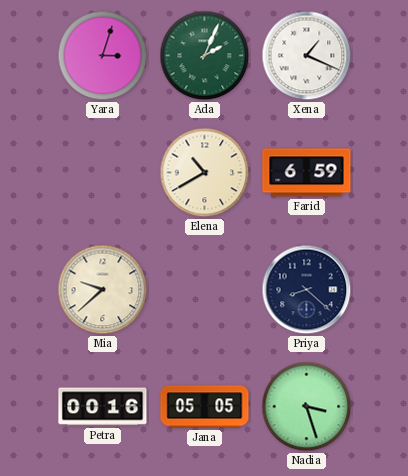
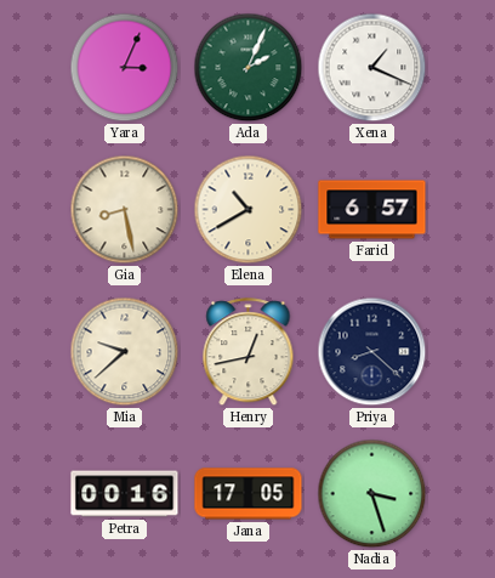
Yara: 3:03 -> 3:04
Gia: none -> 8:28
Farid: 6:59 -> 6:57
Henry: none -> 12:43
Jana: 05:05 -> 17:05
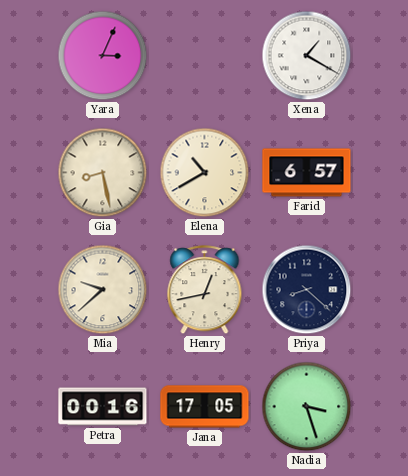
Ada: 2:04 -> none
Xena: 1:19 -> 1:20
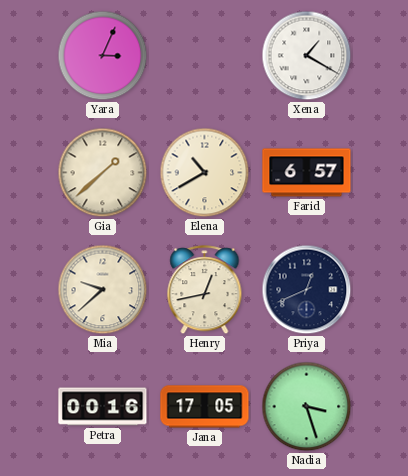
Gia: 8:28 -> 1:38
Priya: 8:22 -> 12:41
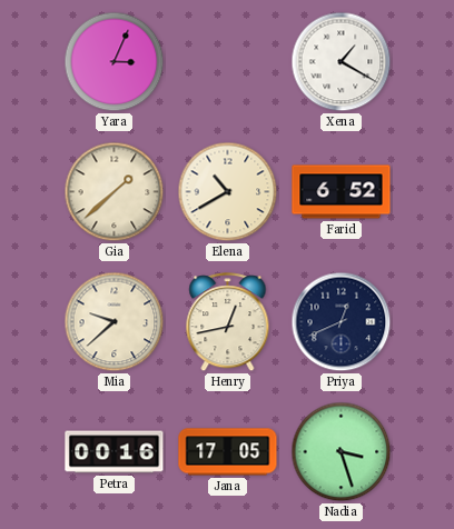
Farid: 6:57 -> 6:52
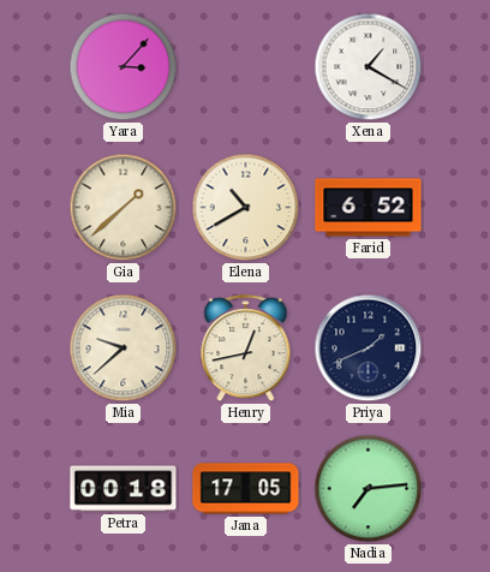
Yara: 3:04 -> 3:07
Priya: 12:41 -> 1:41
Petra: 00:16 -> 00:18
Nadia: 3:27 -> 7:14
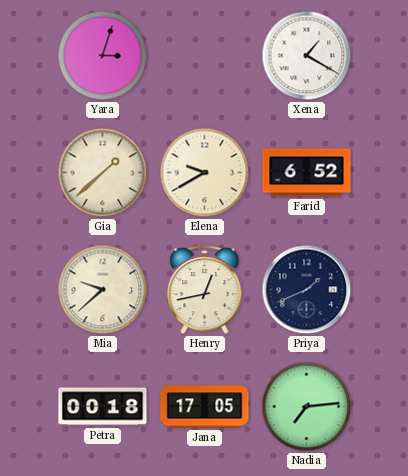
Yara: 3:07 -> 3:03
Elena: 10:40 -> 9:40
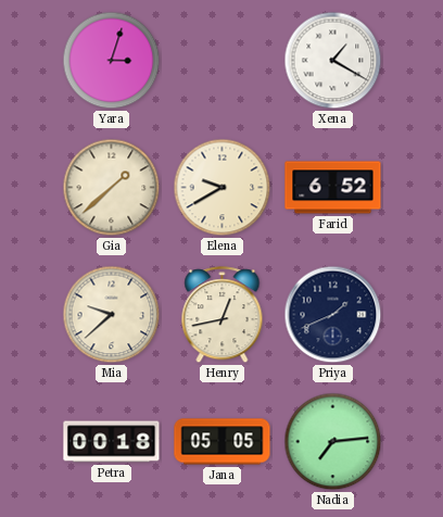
Jana: 17:05 -> 05:05
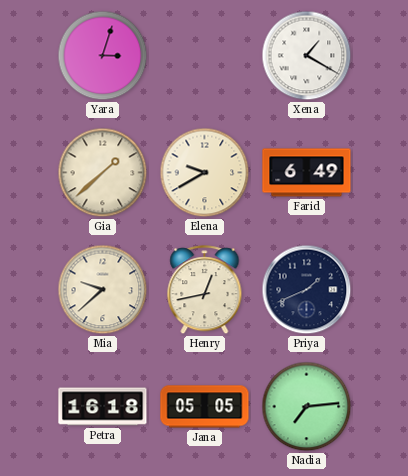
Farid: 6:52 -> 6:49
Petra: 00:18 -> 16:18
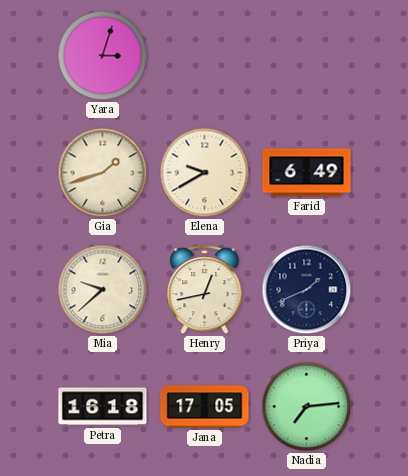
Xena: 1:20 -> none
Gia: 1:38 -> 1:42
Jana: 05:05 -> 17:05
